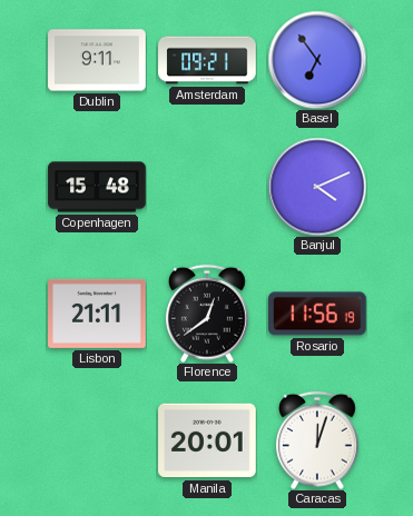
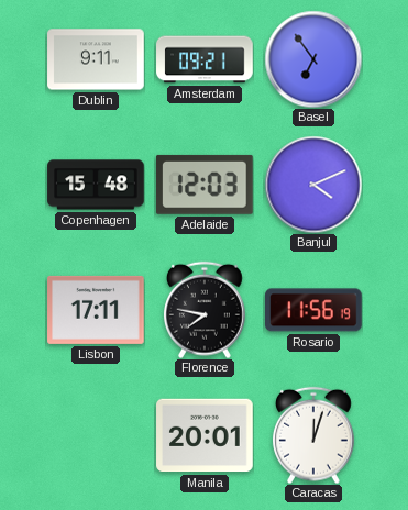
Adelaide: none -> 12:03
Lisbon: 21:11 -> 17:11
Florence: 12:39 -> 7:47
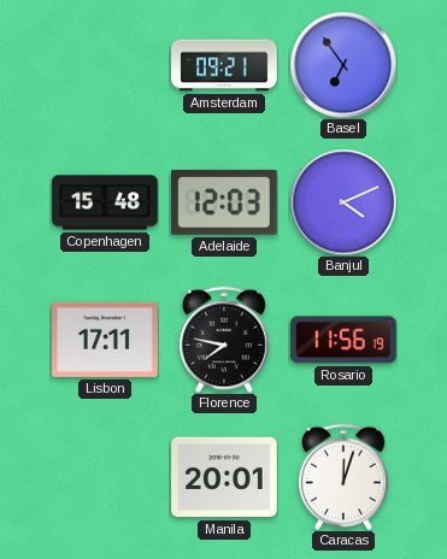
Dublin: 9:11 -> none
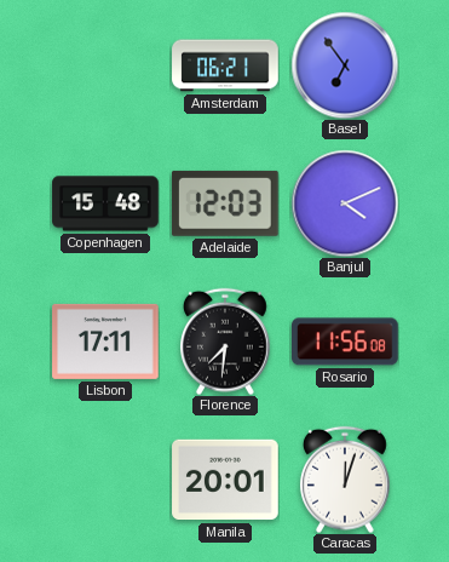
Amsterdam: 09:21 -> 06:21
Florence: 7:47 -> 7:31
Rosario: 11:56:19 -> 11:56:08
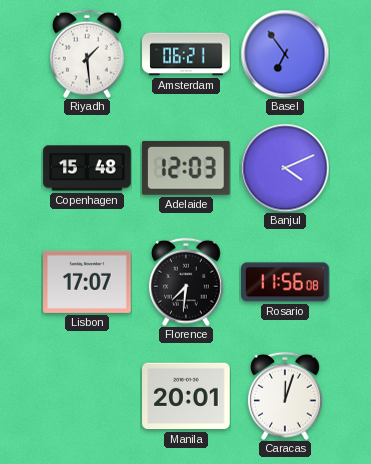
Riyadh: none -> 1:29
Lisbon: 17:11 -> 17:07
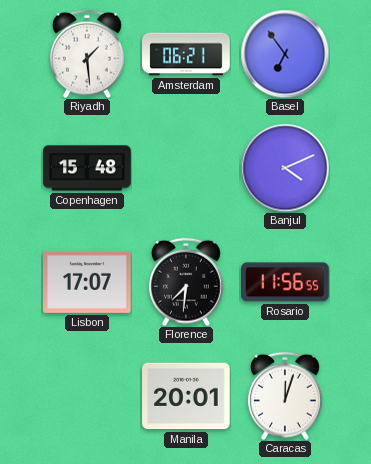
Adelaide: 12:03 -> none
Rosario: 11:56:08 -> 11:56:55
